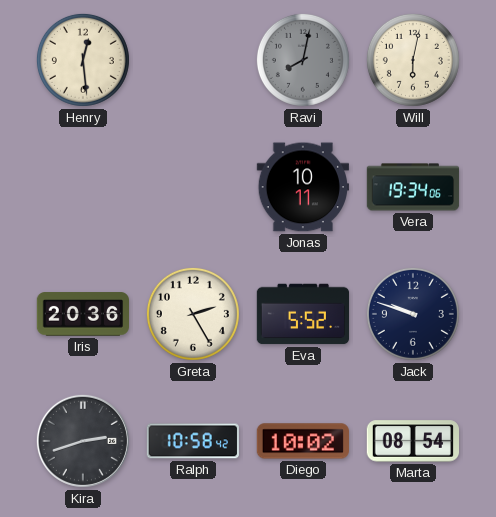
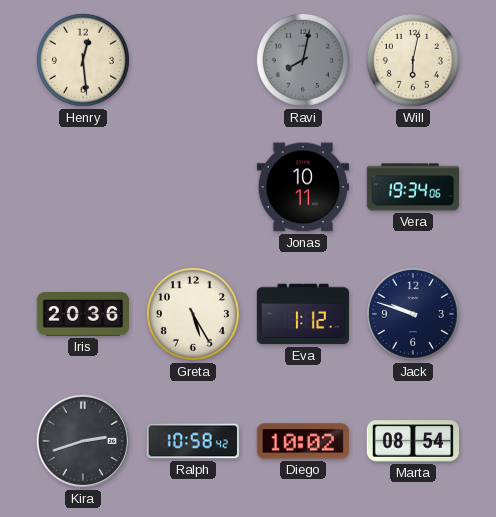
Greta: 2:25 -> 5:25
Eva: 5:52 -> 1:12
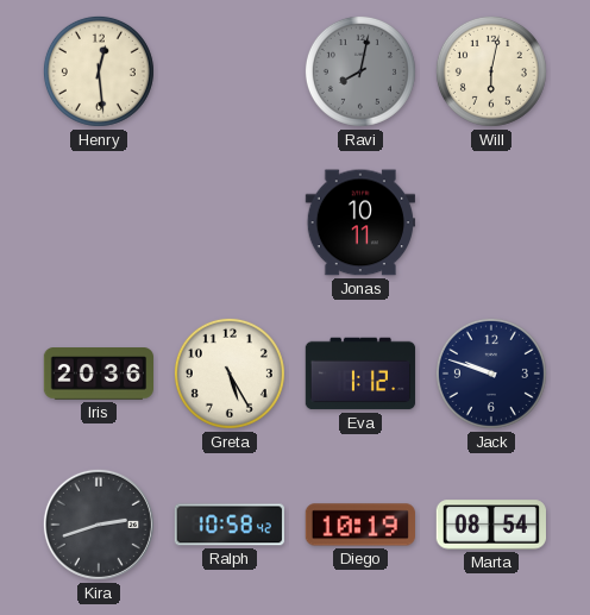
Vera: 19:34 -> none
Diego: 10:02 -> 10:19
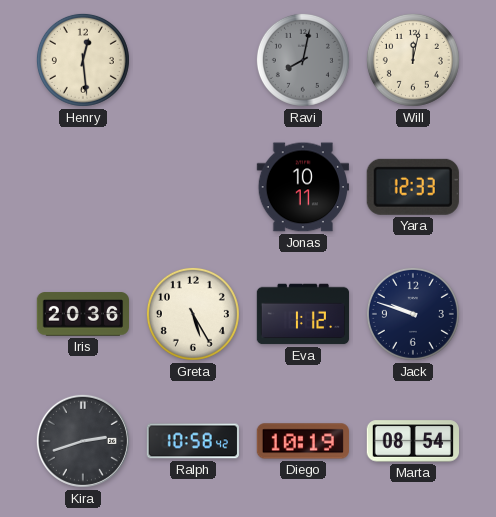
Will: 6:02 -> 12:02
Yara: none -> 12:33
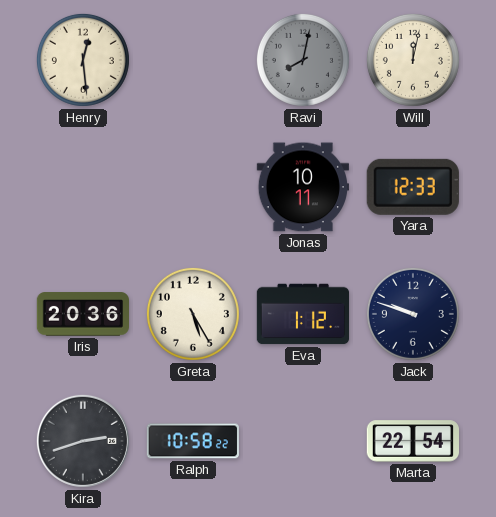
Ralph: 10:58:42 -> 10:58:22
Diego: 10:19 -> none
Marta: 08:54 -> 22:54
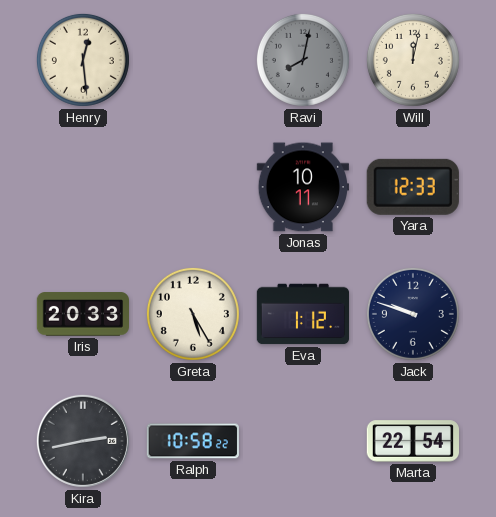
Iris: 20:36 -> 20:33
Kira: 2:42 -> 2:43
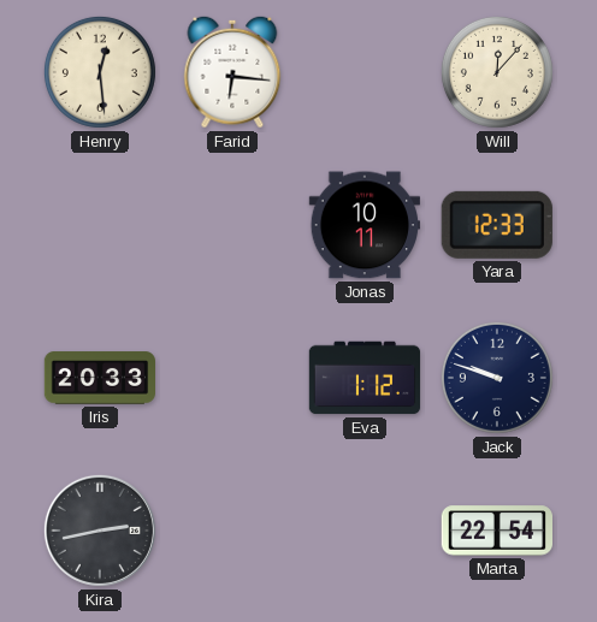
Farid: none -> 6:16
Ravi: 8:02 -> none
Will: 12:02 -> 12:07
Greta: 5:25 -> none
Ralph: 10:58 -> none
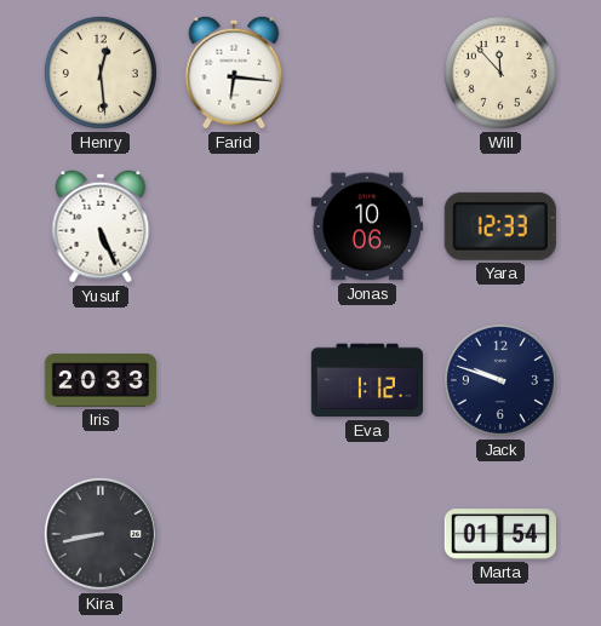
Will: 12:07 -> 11:53
Yusuf: none -> 5:26
Jonas: 10:11 -> 10:06
Kira: 2:43 -> 8:43
Marta: 22:54 -> 01:54
